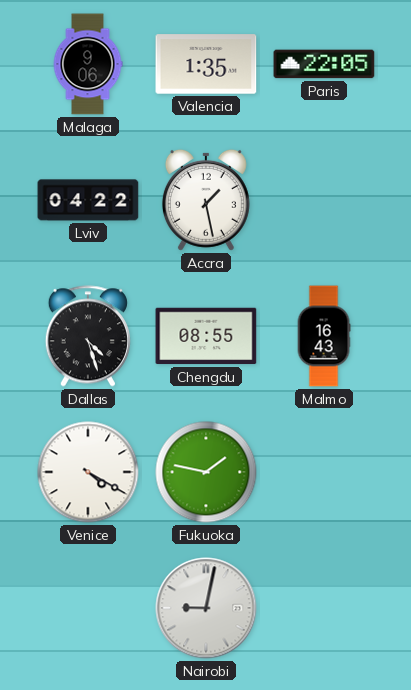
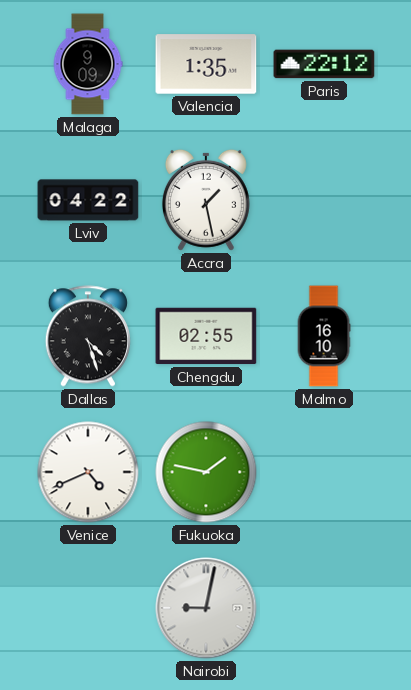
Malaga: 9:06 -> 9:09
Paris: 22:05 -> 22:12
Chengdu: 08:55 -> 02:55
Malmo: 16:43 -> 16:10
Venice: 4:20 -> 4:41
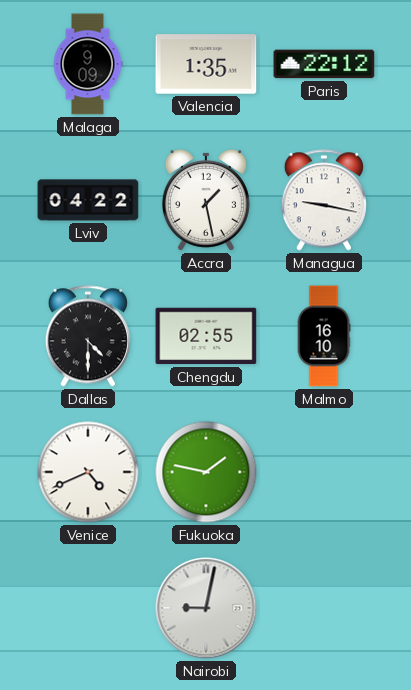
Managua: none -> 9:17
Dallas: 4:27 -> 4:30
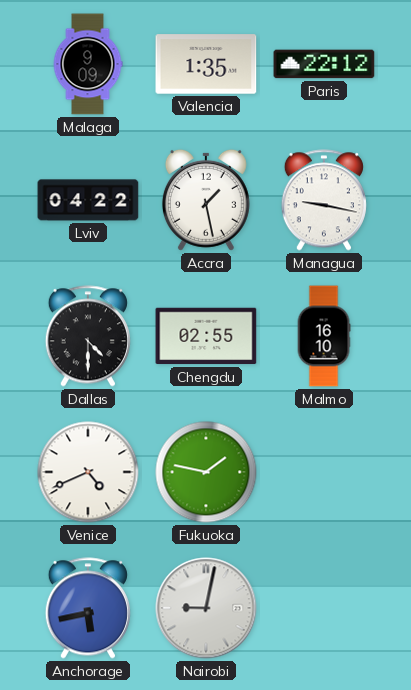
Anchorage: none -> 5:43
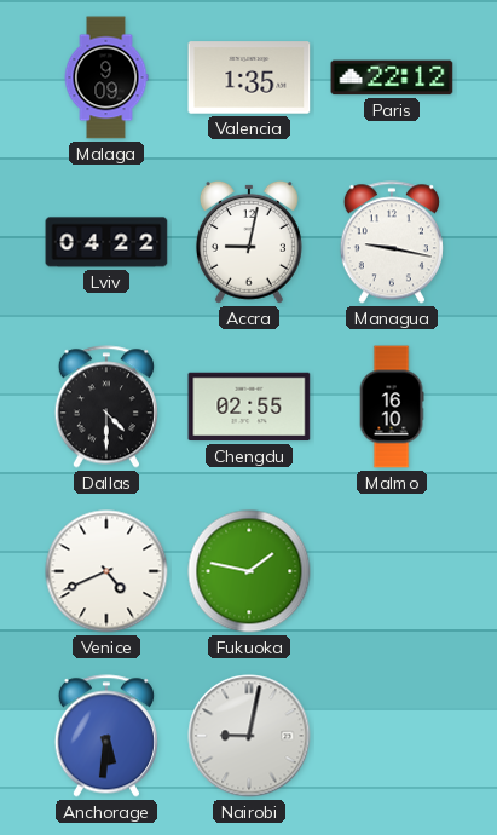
Accra: 1:28 -> 9:02
Anchorage: 5:43 -> 5:31
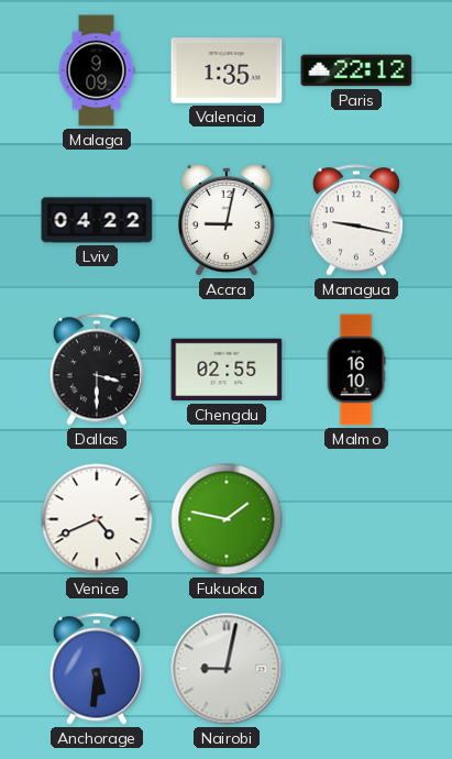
Dallas: 4:30 -> 3:30
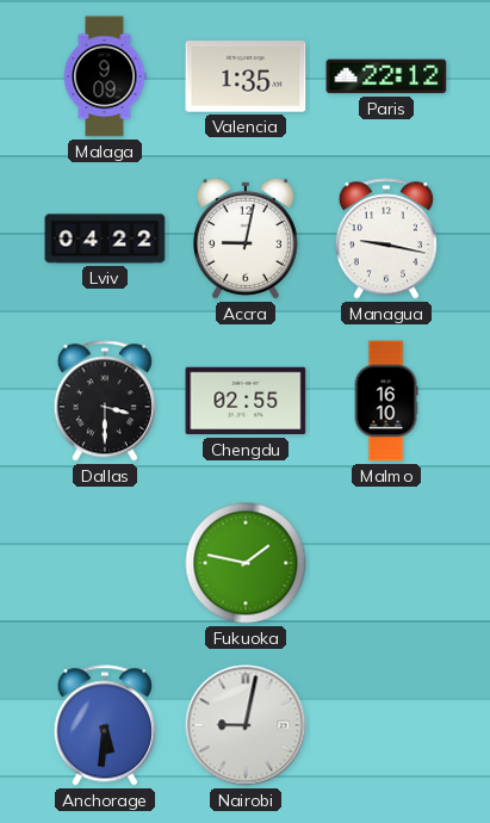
Venice: 4:41 -> none
